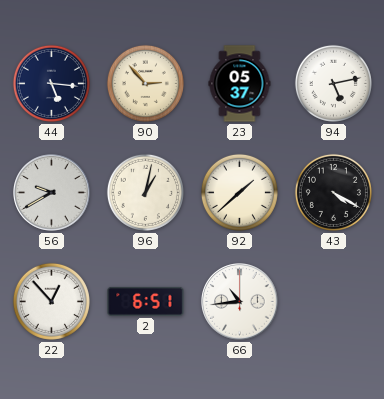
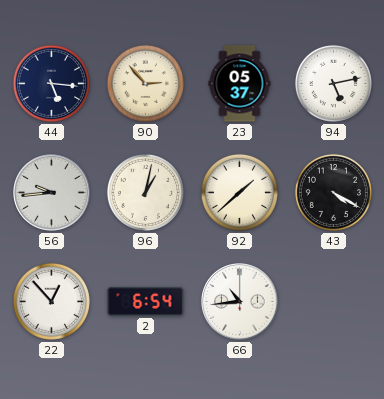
56: 9:40 -> 9:44
2: 6:51 -> 6:54
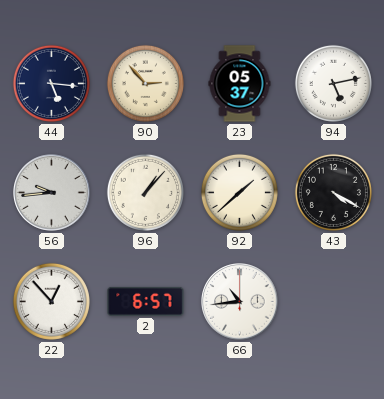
96: 1:02 -> 1:07
2: 6:54 -> 6:57
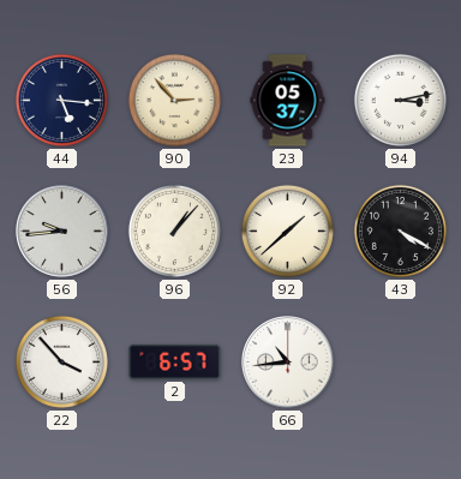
94: 5:13 -> 3:13
22: 12:53 -> 3:53
